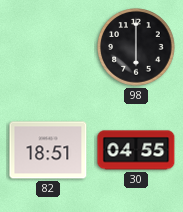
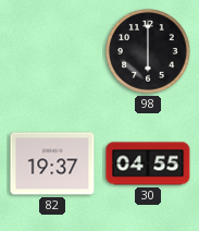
82: 18:51 -> 19:37
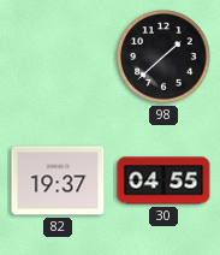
98: 6:00 -> 1:38
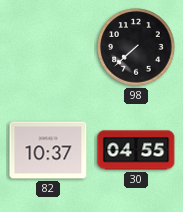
98: 1:38 -> 7:38
82: 19:37 -> 10:37
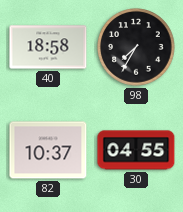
40: none -> 18:58
98: 7:38 -> 7:35
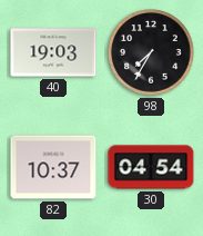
40: 18:58 -> 19:03
30: 04:55 -> 04:54
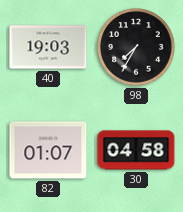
82: 10:37 -> 01:07
30: 04:54 -> 04:58
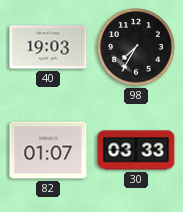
30: 04:58 -> 03:33
